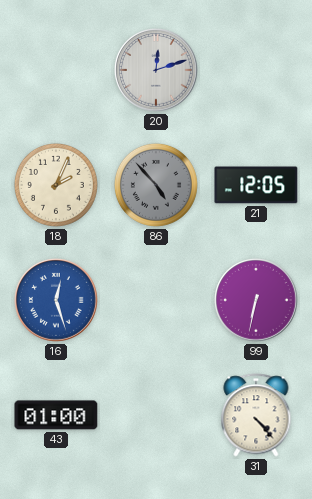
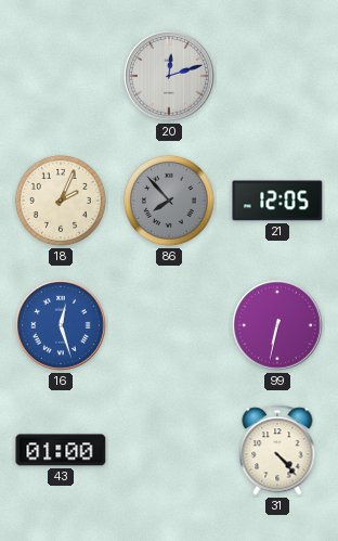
86: 4:53 -> 7:53
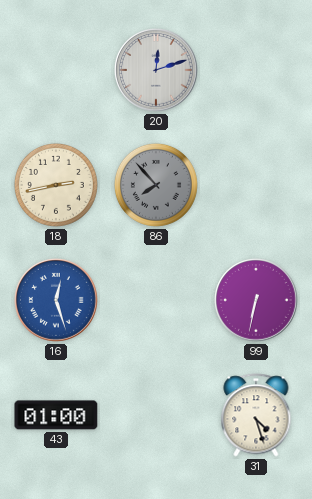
18: 2:04 -> 2:43
21: 12:05 -> none
31: 4:23 -> 4:27
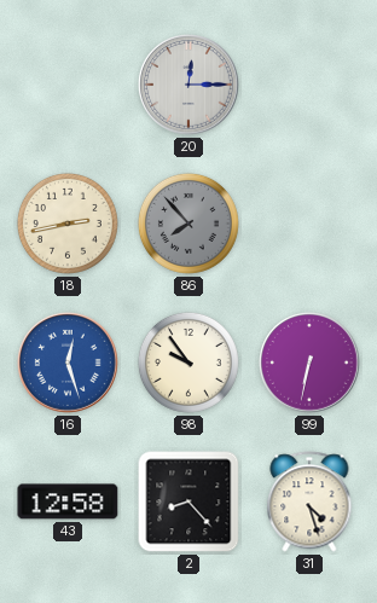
20: 12:12 -> 12:15
98: none -> 9:54
43: 01:00 -> 12:58
2: none -> 8:23
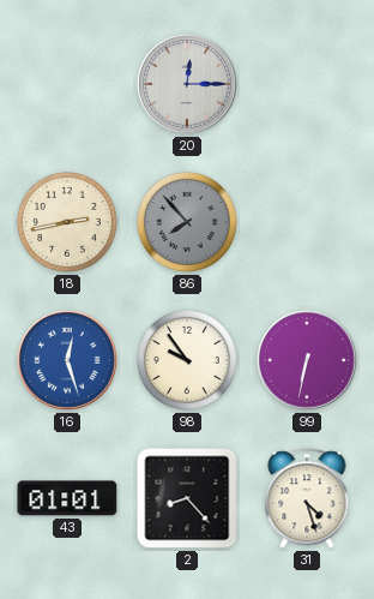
43: 12:58 -> 01:01
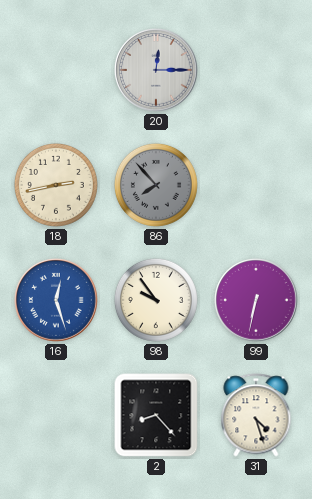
43: 01:01 -> none
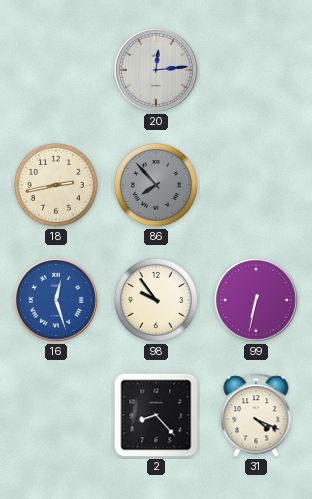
20: 12:15 -> 12:14
31: 4:27 -> 4:19
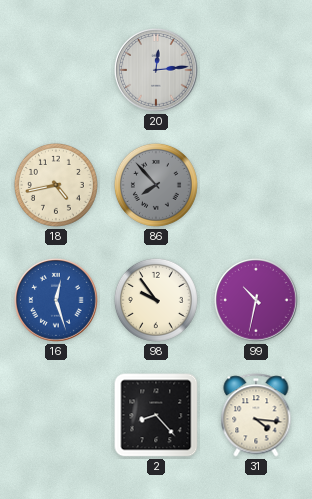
18: 2:43 -> 4:43
99: 6:32 -> 10:32
31: 4:19 -> 4:16
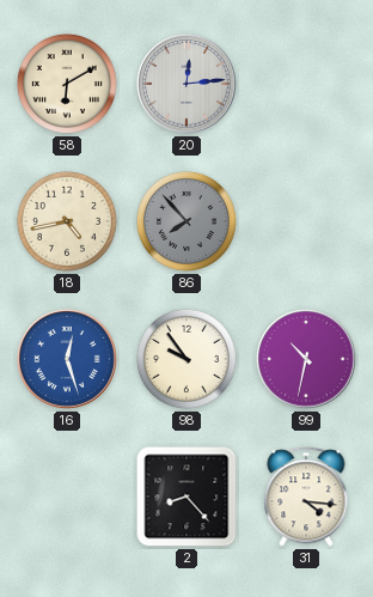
58: none -> 6:10
